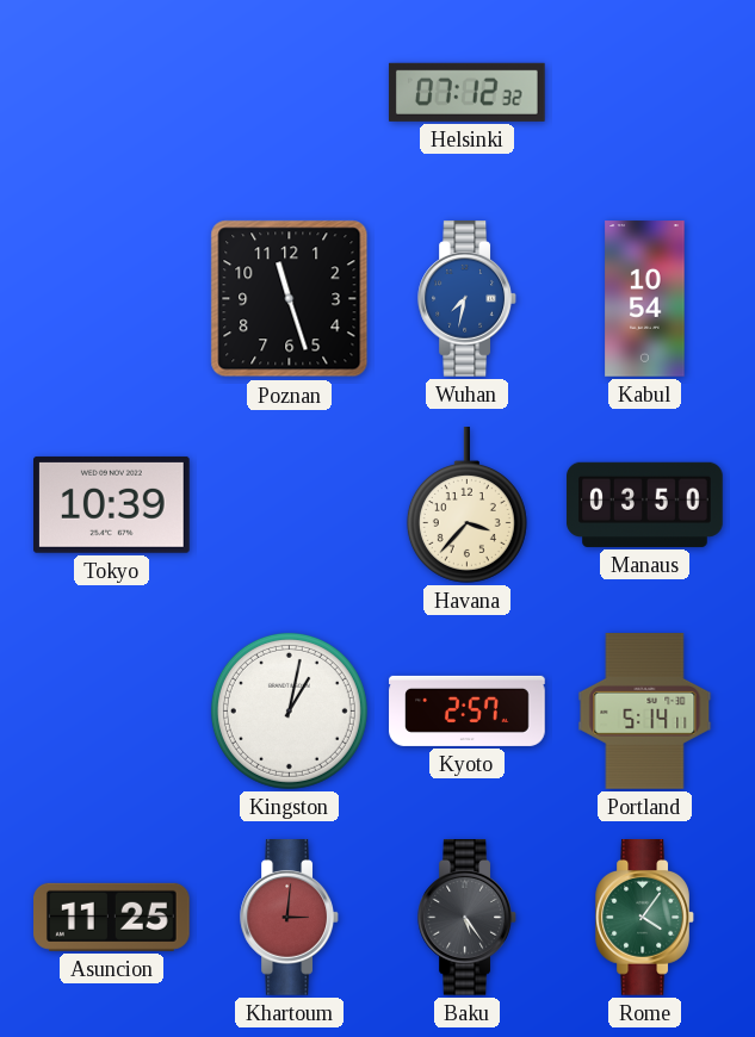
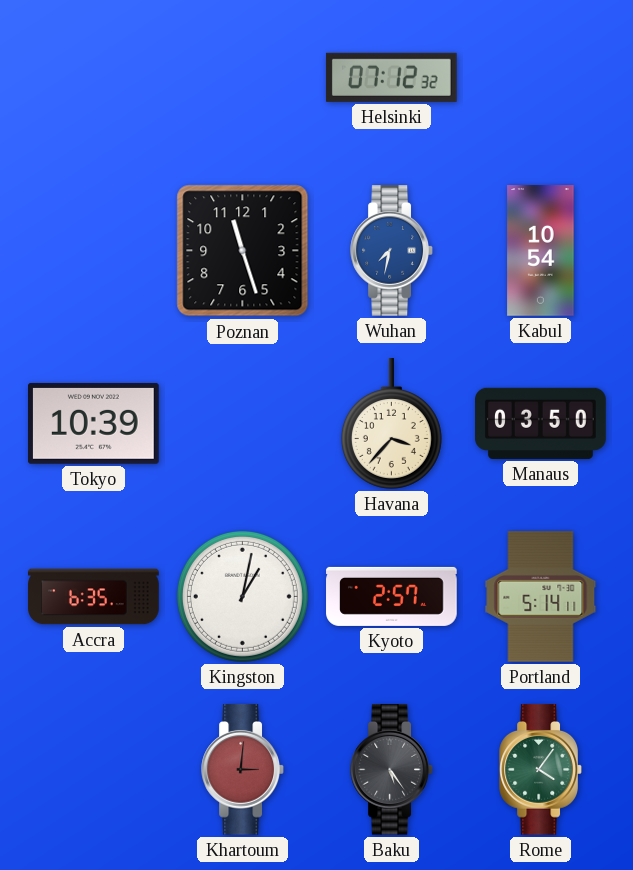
Accra: none -> 6:35
Asuncion: 11:25 -> none
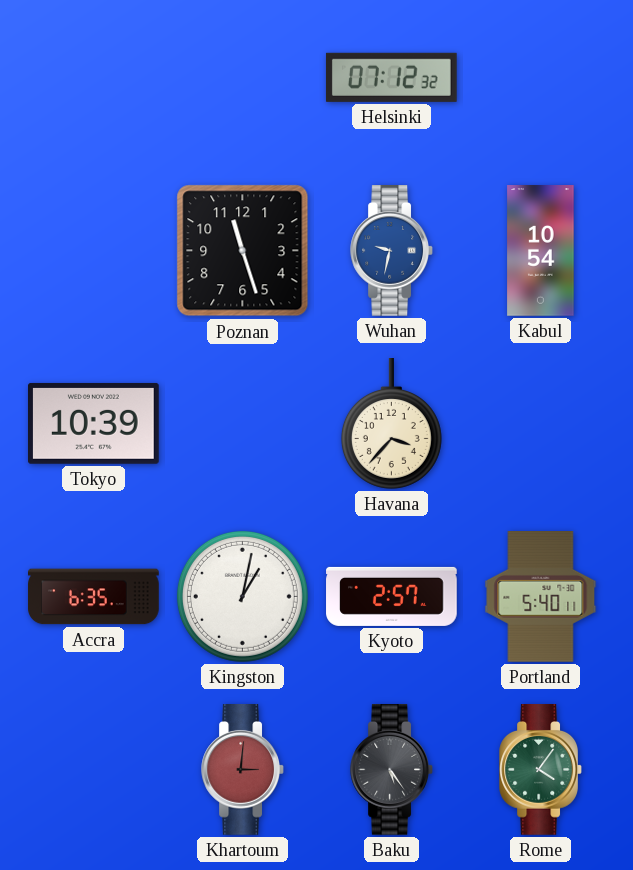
Wuhan: 7:32 -> 9:32
Manaus: 03:50 -> none
Portland: 5:14 -> 5:40
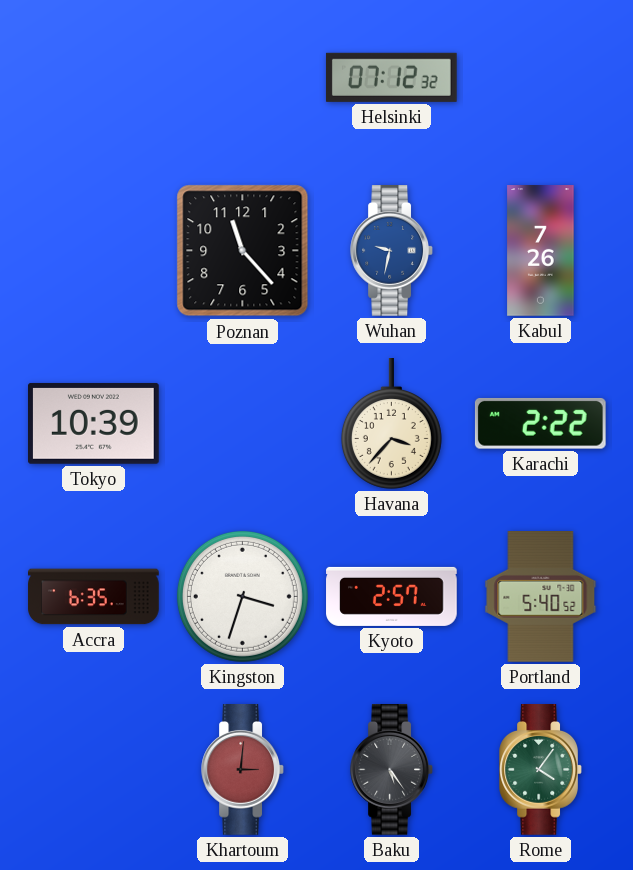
Poznan: 11:27 -> 11:23
Kabul: 10:54 -> 7:26
Karachi: none -> 2:22
Kingston: 1:02 -> 3:33
Portland: 5:40:11 -> 5:40:52
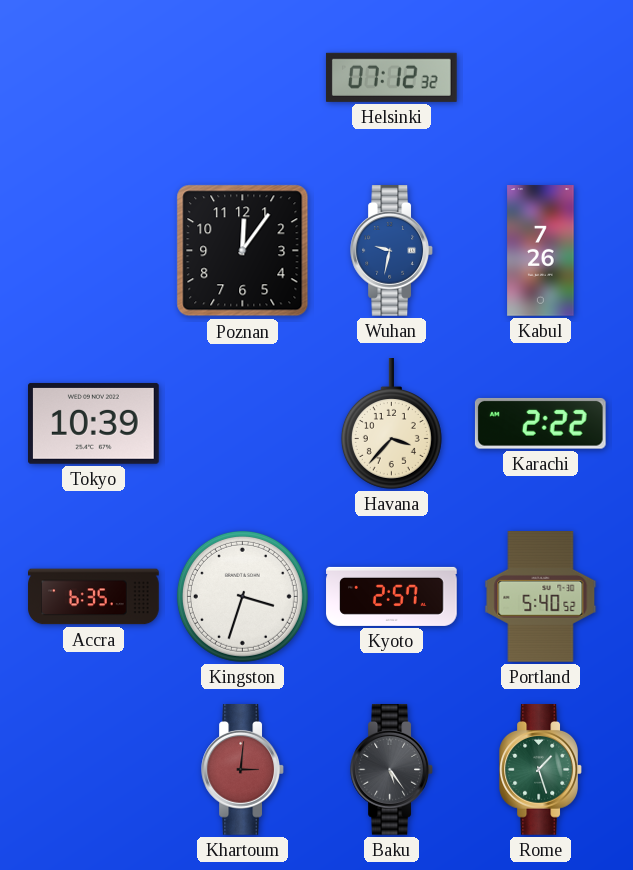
Poznan: 11:23 -> 12:06
Rome: 4:06 -> 1:27
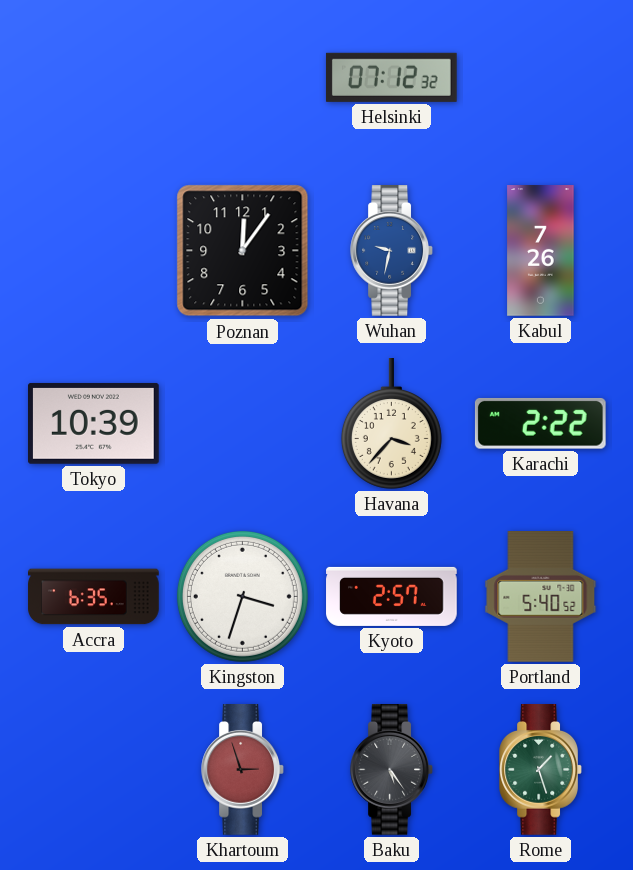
Khartoum: 3:01 -> 2:57
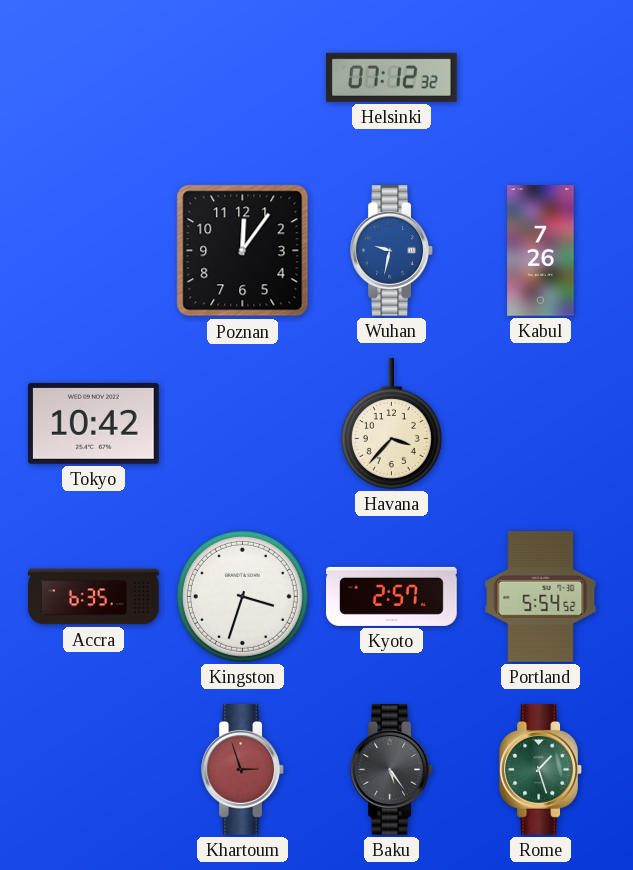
Tokyo: 10:39 -> 10:42
Karachi: 2:22 -> none
Portland: 5:40 -> 5:54
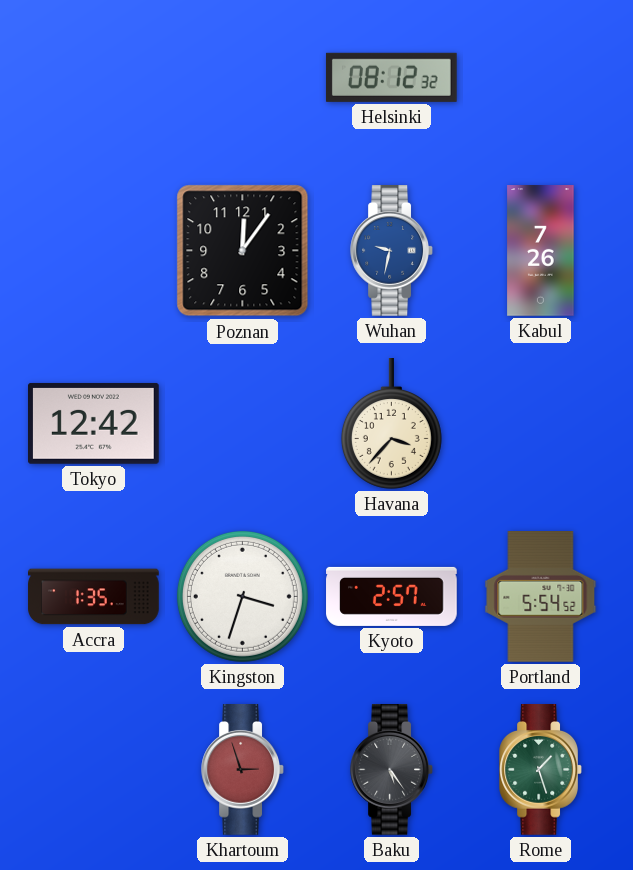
Helsinki: 07:12 -> 08:12
Tokyo: 10:42 -> 12:42
Accra: 6:35 -> 1:35
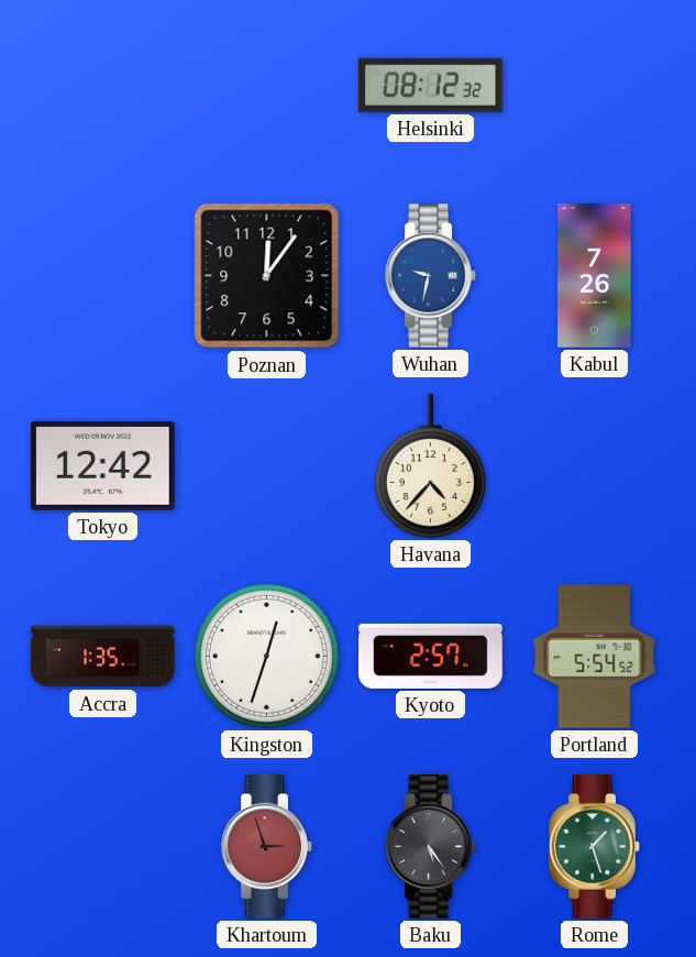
Havana: 3:37 -> 4:37
Kingston: 3:33 -> 12:33
